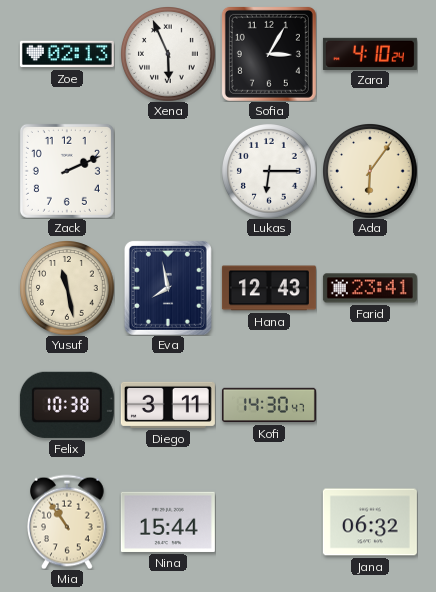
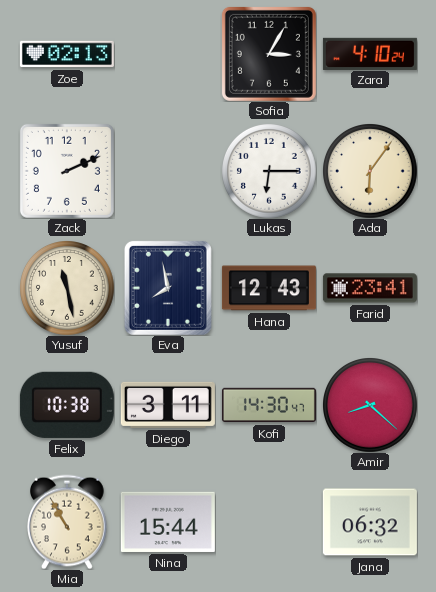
Xena: 5:56 -> none
Amir: none -> 8:22
Mia: 10:54 -> 10:55
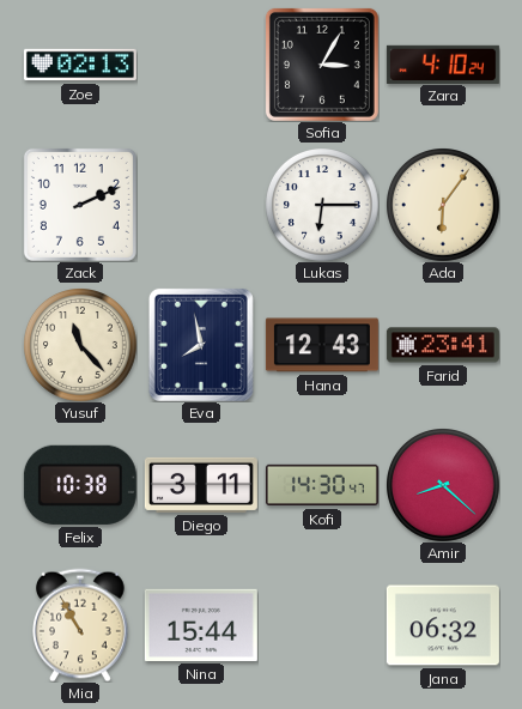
Yusuf: 11:28 -> 11:23
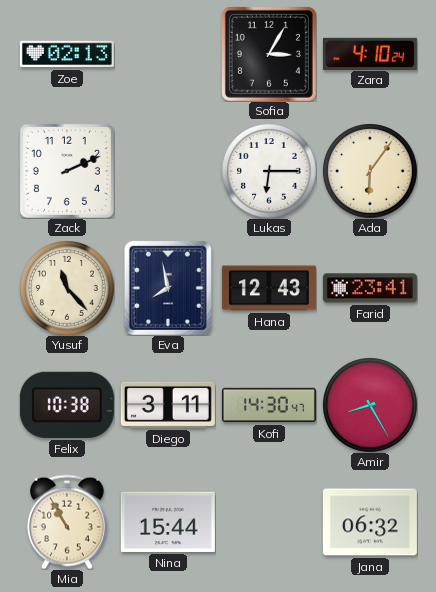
Amir: 8:22 -> 8:25
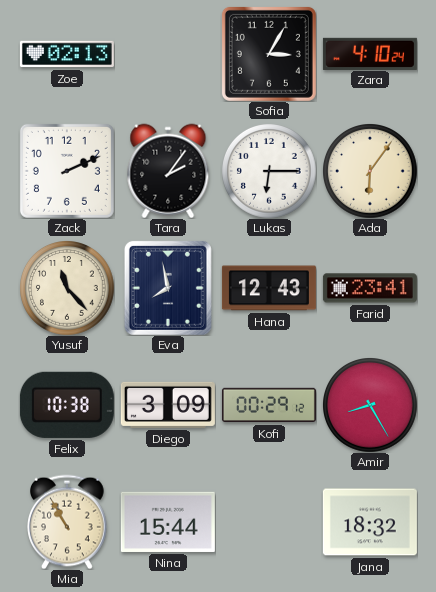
Tara: none -> 2:06
Diego: 3:11 -> 3:09
Kofi: 14:30 -> 00:29
Jana: 06:32 -> 18:32
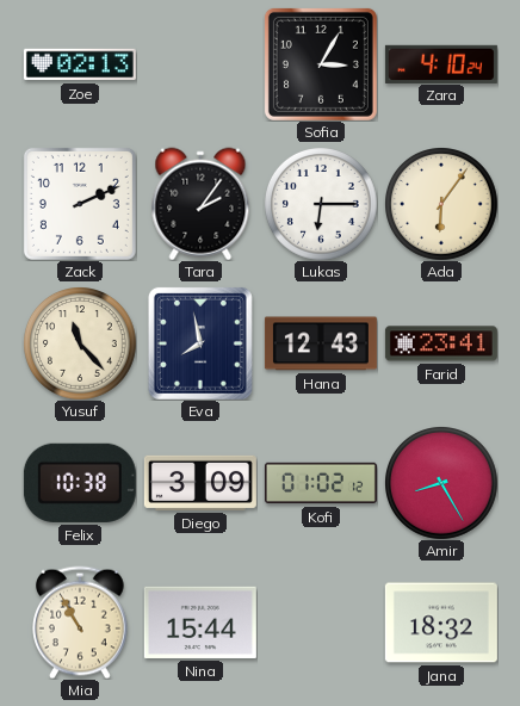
Kofi: 00:29 -> 01:02
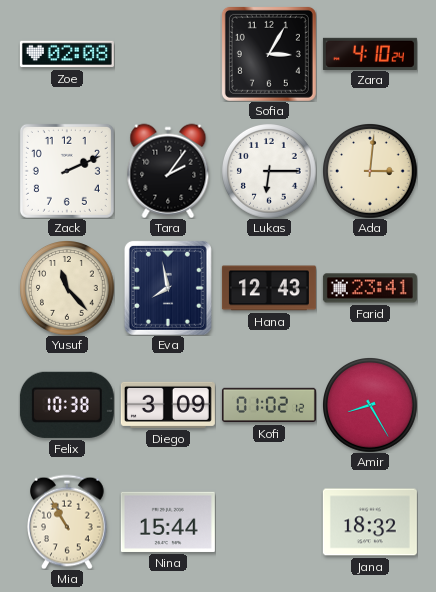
Zoe: 02:13 -> 02:08
Ada: 6:06 -> 3:01
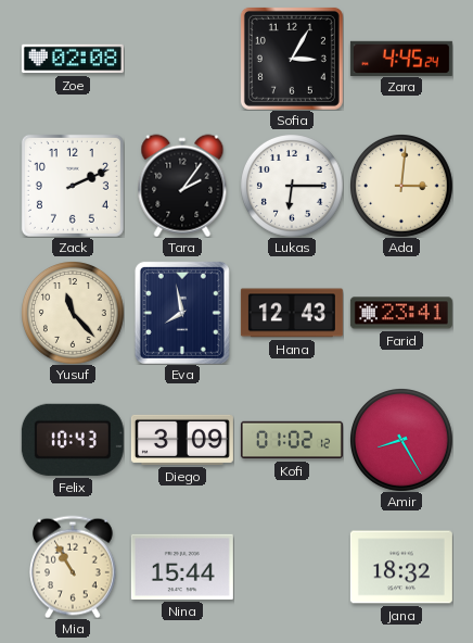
Zara: 4:10 -> 4:45
Felix: 10:38 -> 10:43
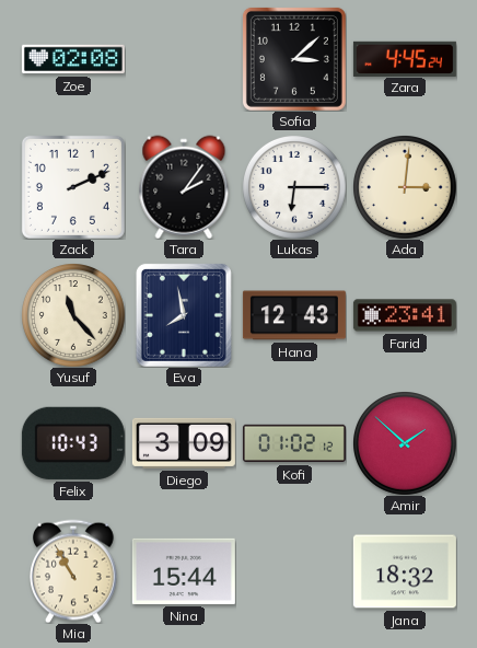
Sofia: 3:05 -> 3:08
Amir: 8:25 -> 1:52
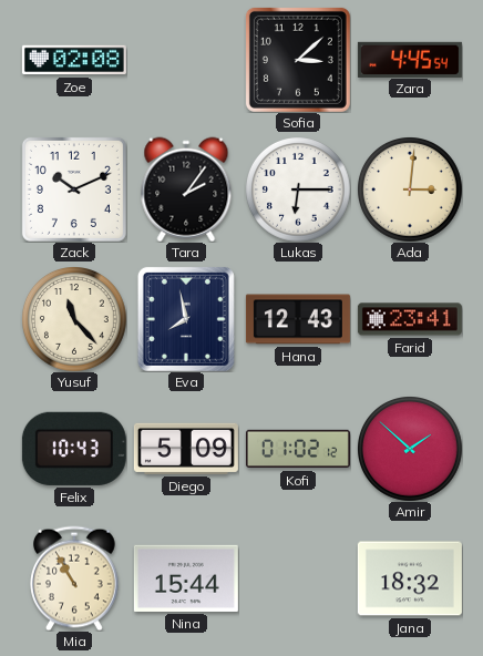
Zara: 4:45:24 -> 4:45:54
Zack: 2:11 -> 10:11
Diego: 3:09 -> 5:09
